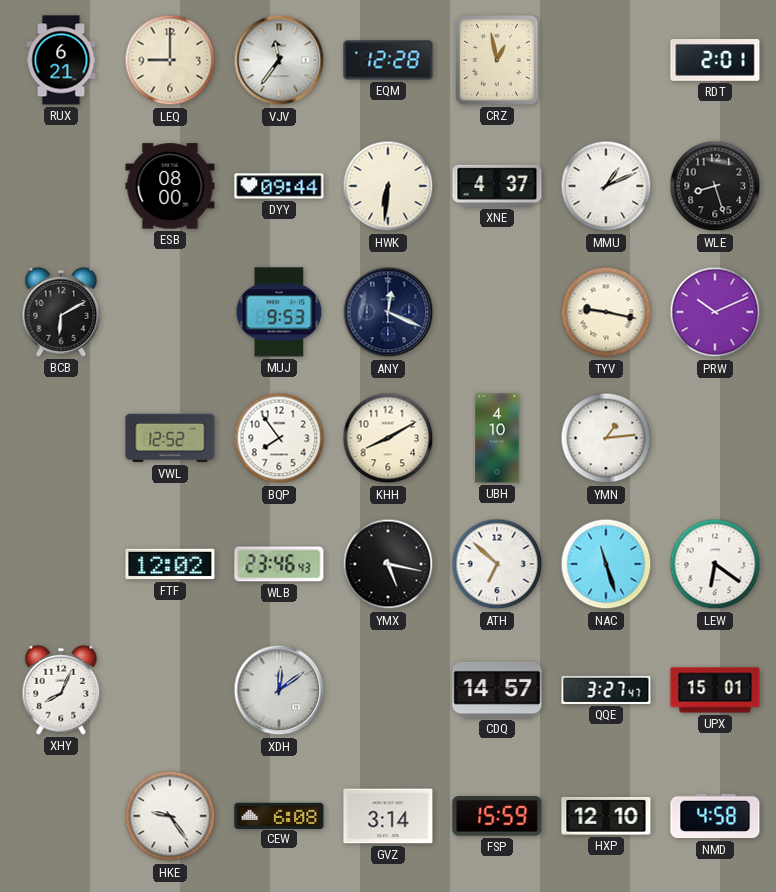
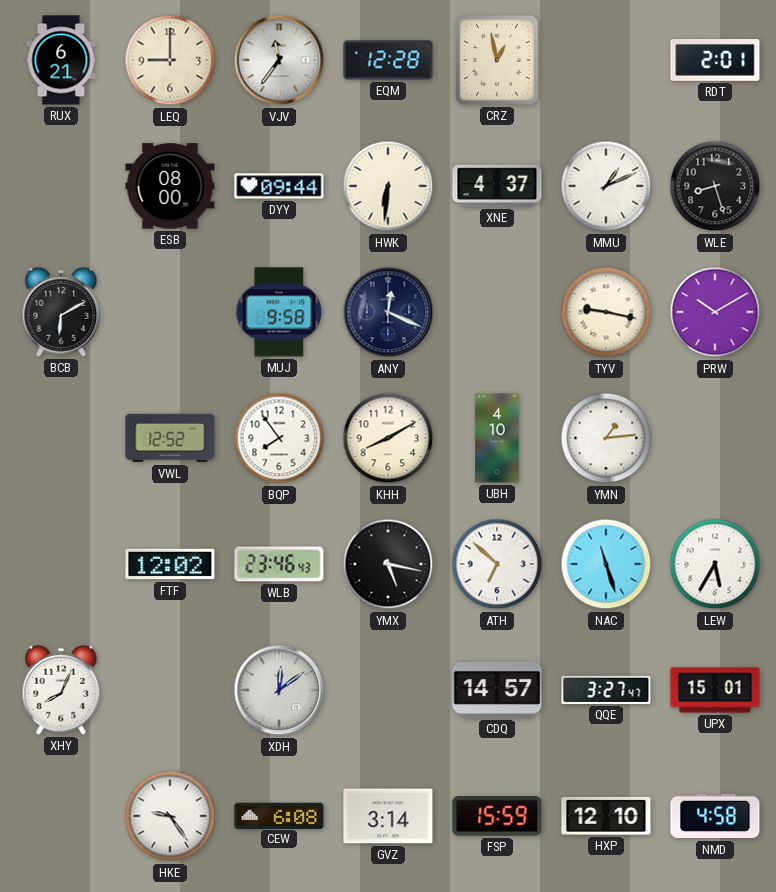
MUJ: 9:53 -> 9:58
PRW: 10:11 -> 10:10
LEW: 6:21 -> 5:35
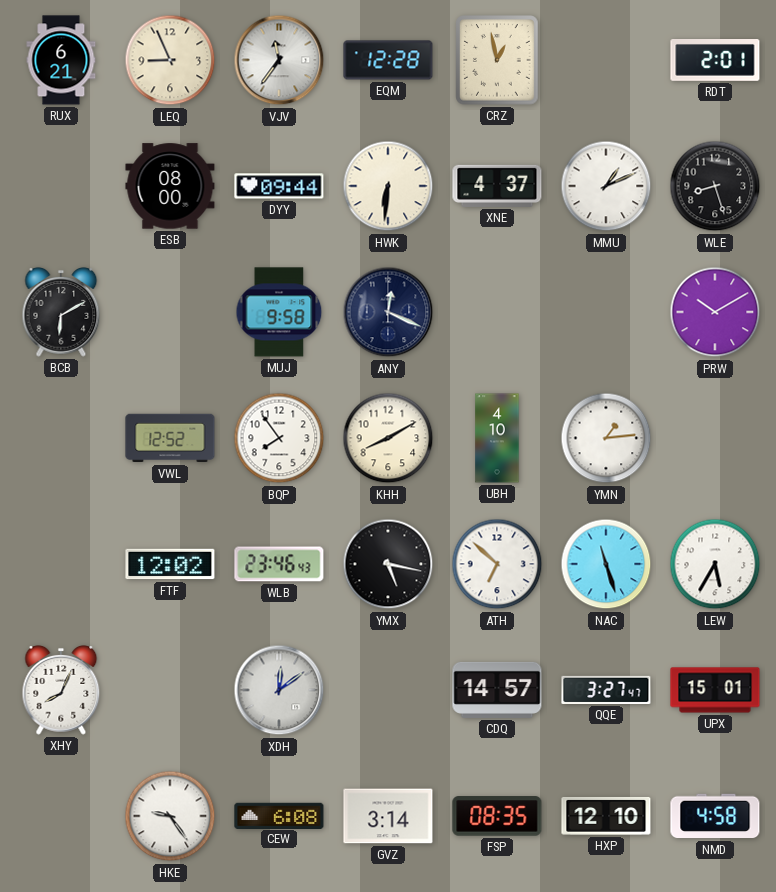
LEQ: 9:00 -> 8:56
TYV: 9:17 -> none
FSP: 15:59 -> 08:35
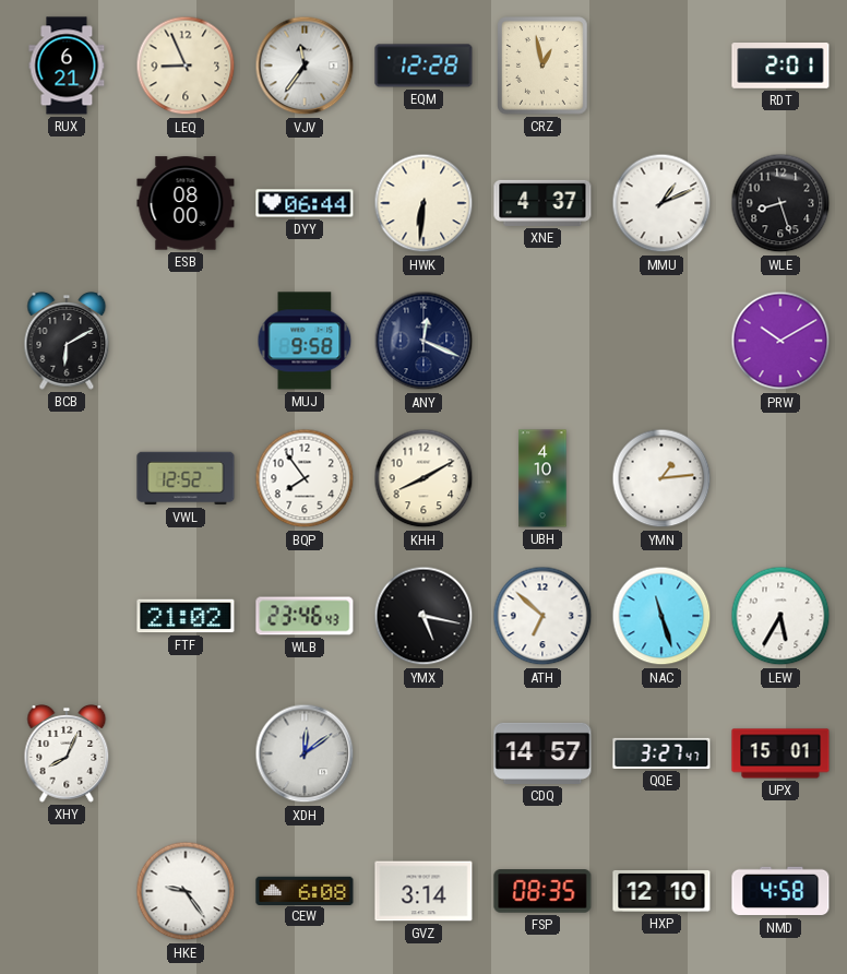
DYY: 09:44 -> 06:44
FTF: 12:02 -> 21:02
